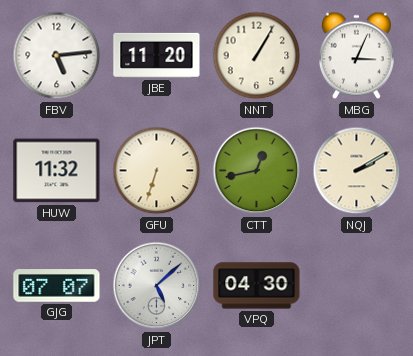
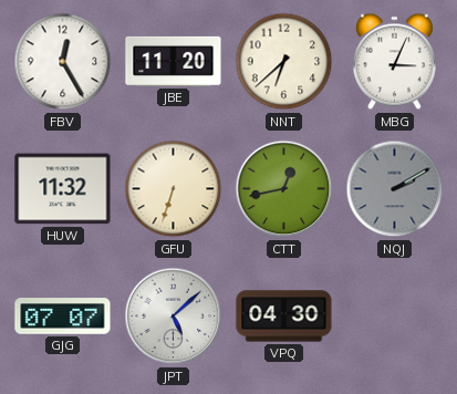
FBV: 5:14 -> 12:25
NNT: 1:05 -> 6:38
NQJ dial: cream -> grey
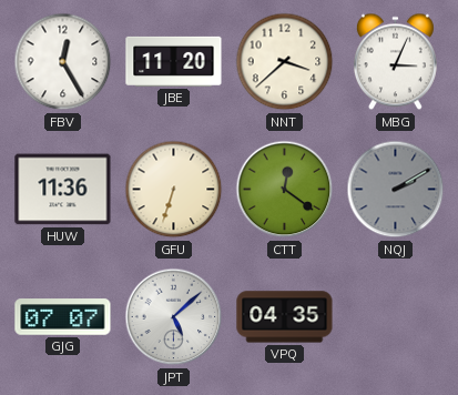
NNT: 6:38 -> 3:38
HUW: 11:32 -> 11:36
CTT: 12:43 -> 12:21
VPQ: 04:30 -> 04:35
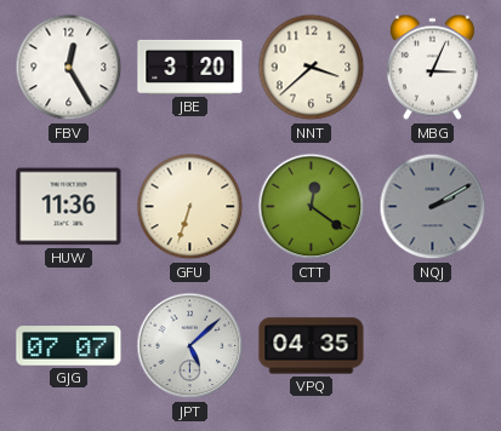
JBE: 11:20 -> 3:20
